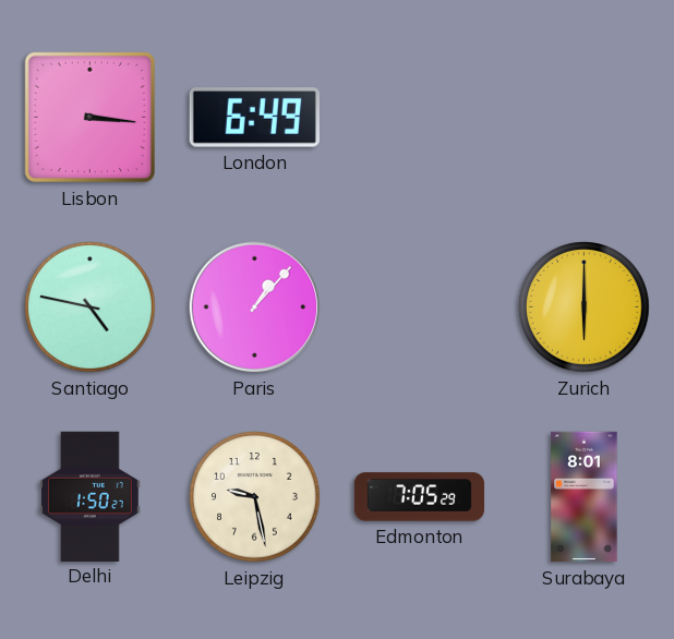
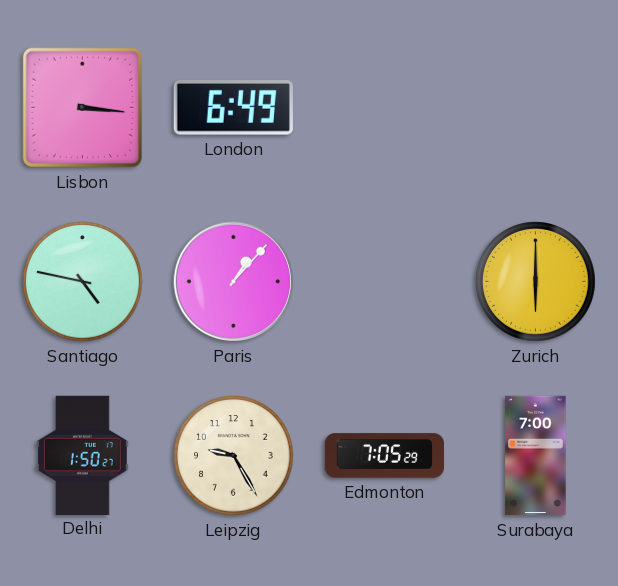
Leipzig: 9:28 -> 9:25
Surabaya: 8:01 -> 7:00
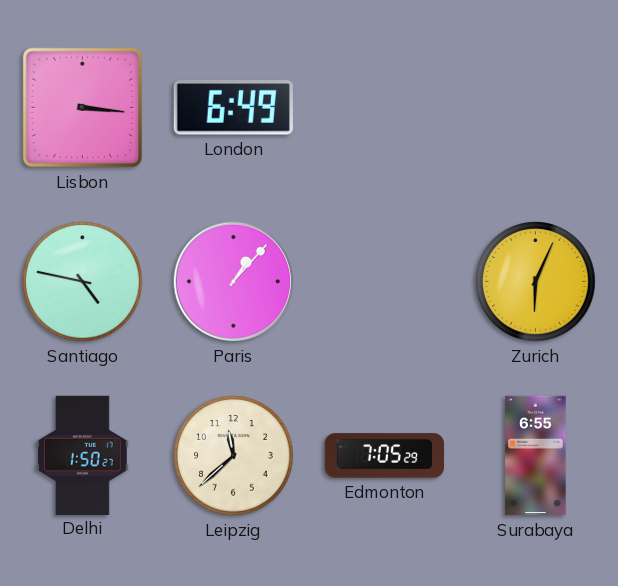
Zurich: 6:00 -> 6:04
Leipzig: 9:25 -> 11:38
Surabaya: 7:00 -> 6:55
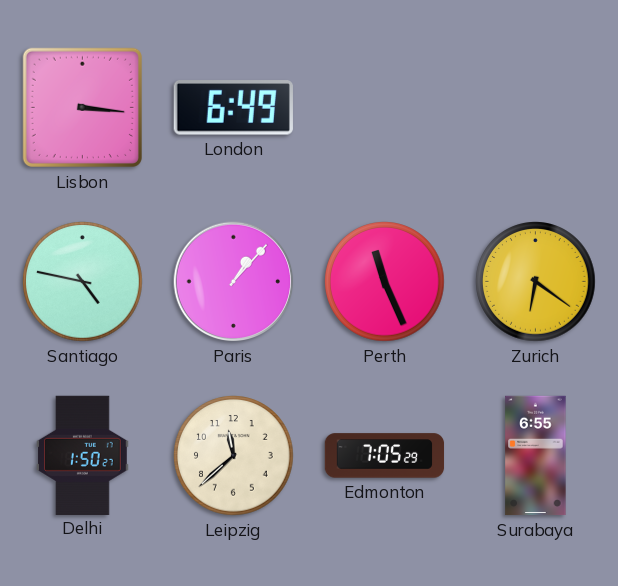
Perth: none -> 11:26
Zurich: 6:04 -> 6:21
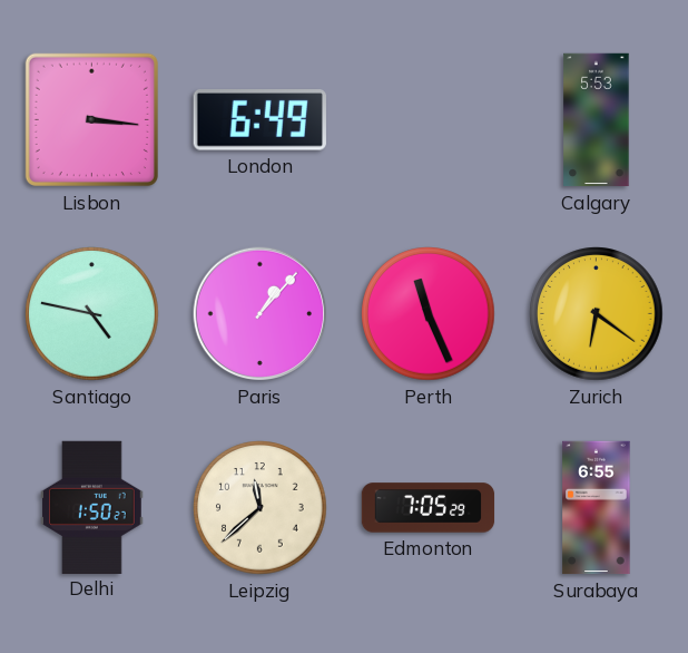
Calgary: none -> 5:53
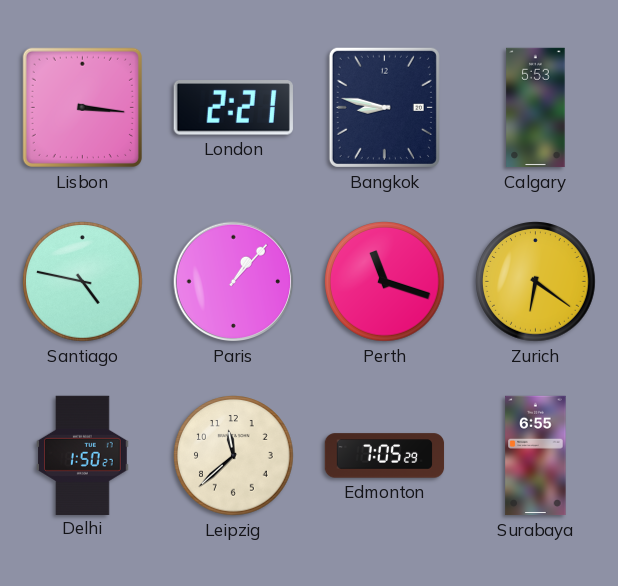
London: 6:49 -> 2:21
Bangkok: none -> 8:47
Perth: 11:26 -> 11:18
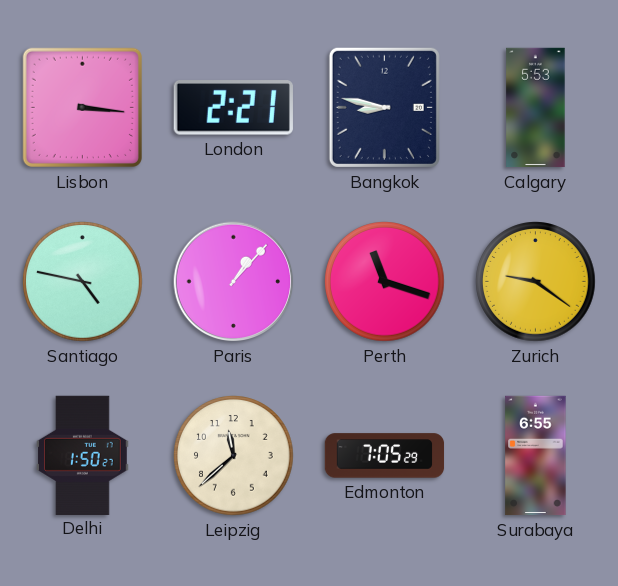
Zurich: 6:21 -> 9:21
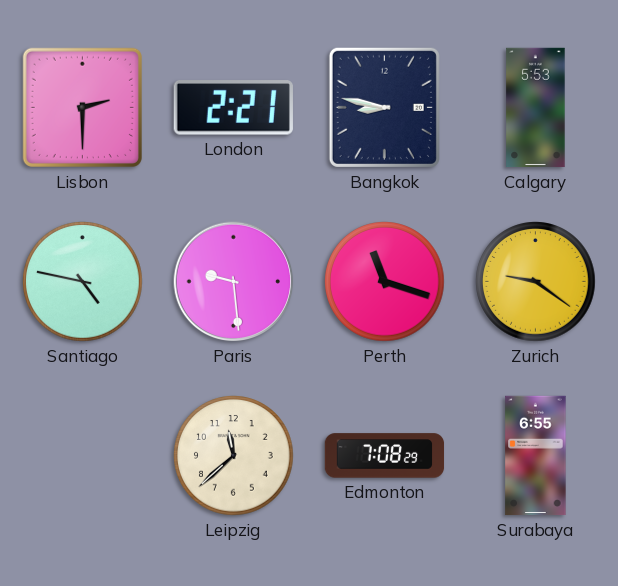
Lisbon: 3:16 -> 2:30
Paris: 1:07 -> 9:29
Delhi: 1:50 -> none
Edmonton: 7:05 -> 7:08
